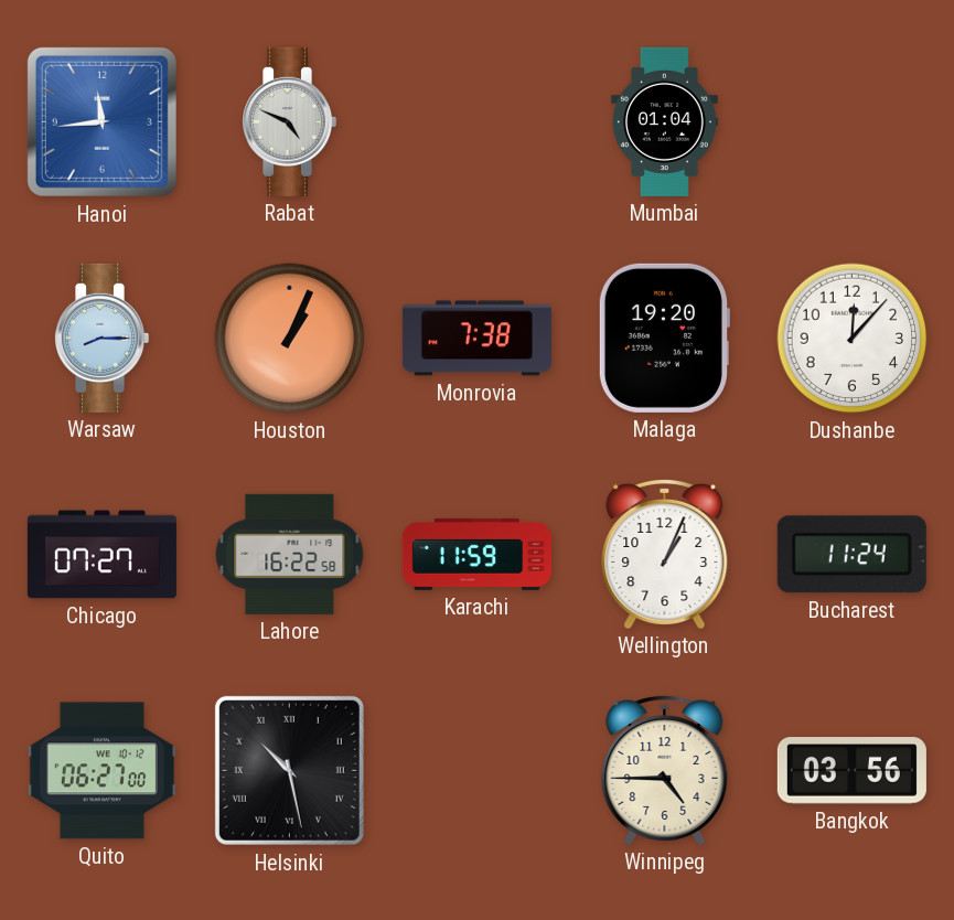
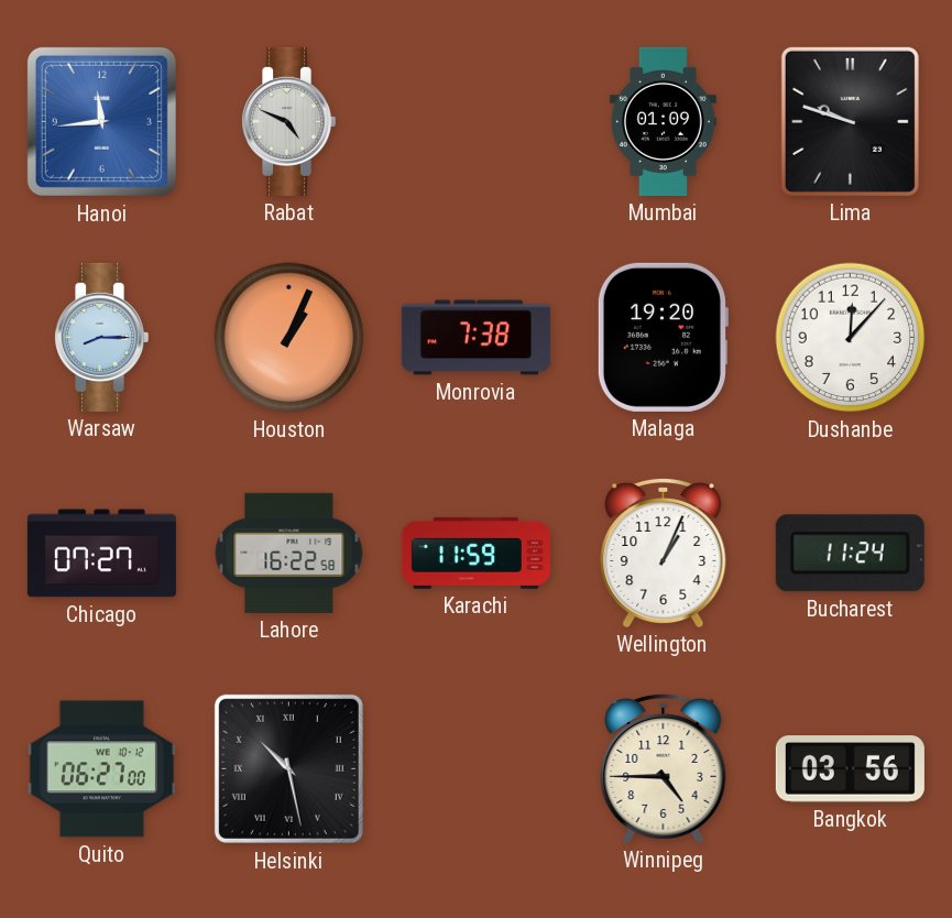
Mumbai: 01:04 -> 01:09
Lima: none -> 9:48
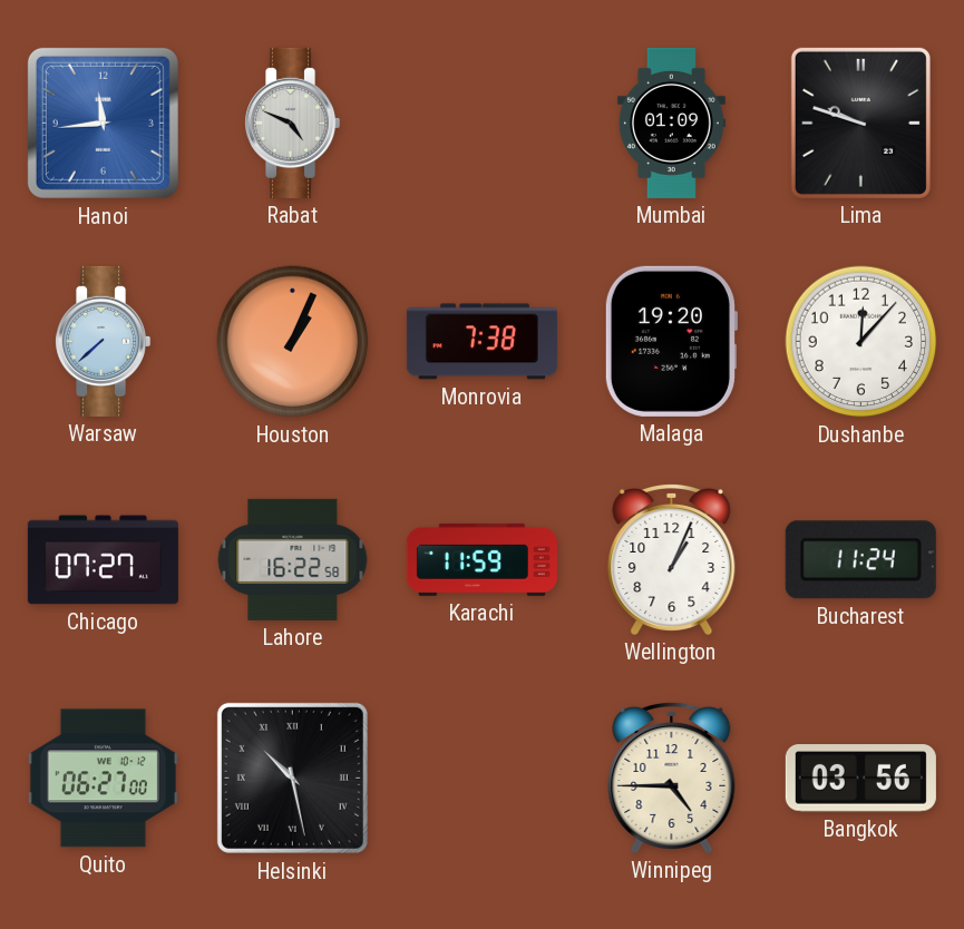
Warsaw: 8:15 -> 7:38
